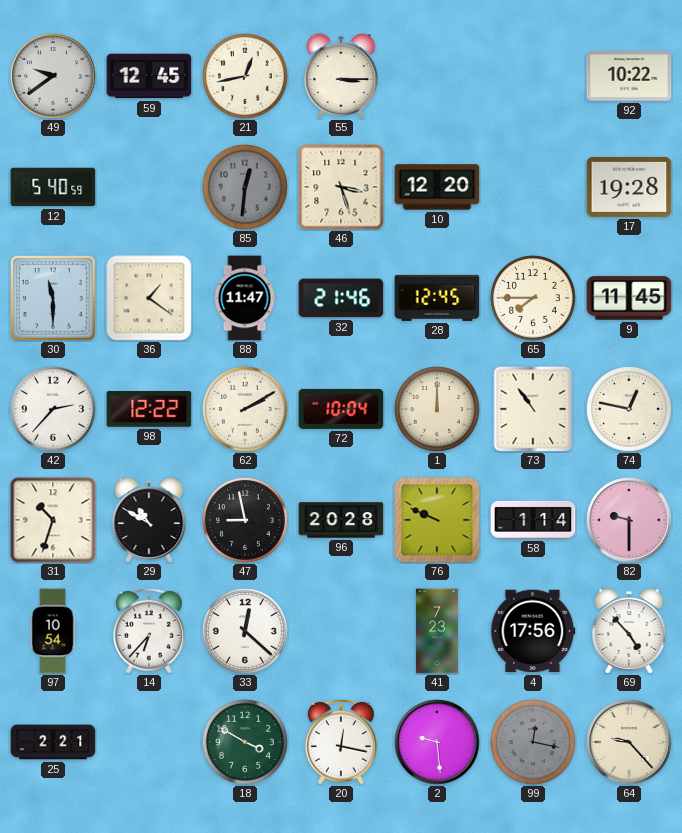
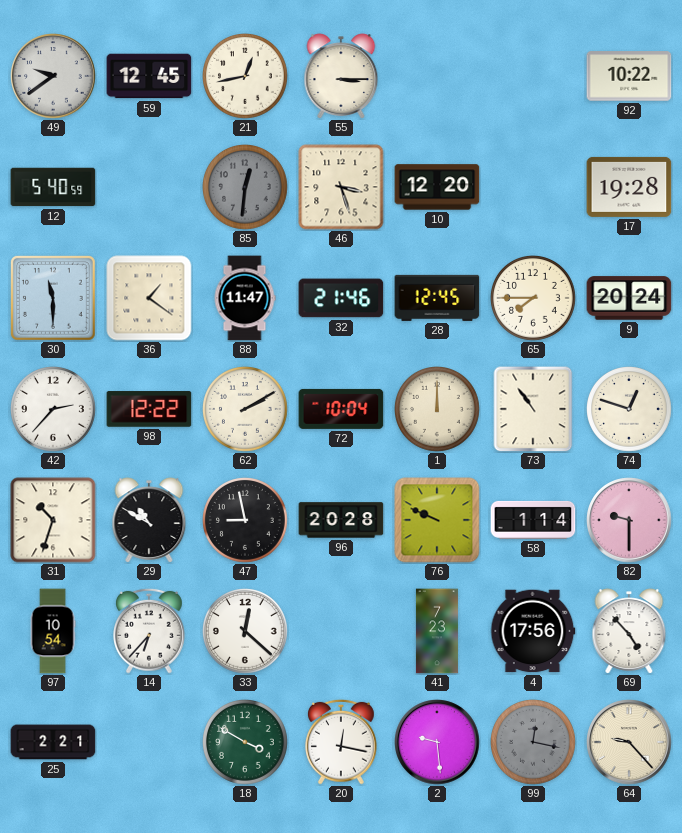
9: 11:45 -> 20:24
74: 12:47 -> 12:48
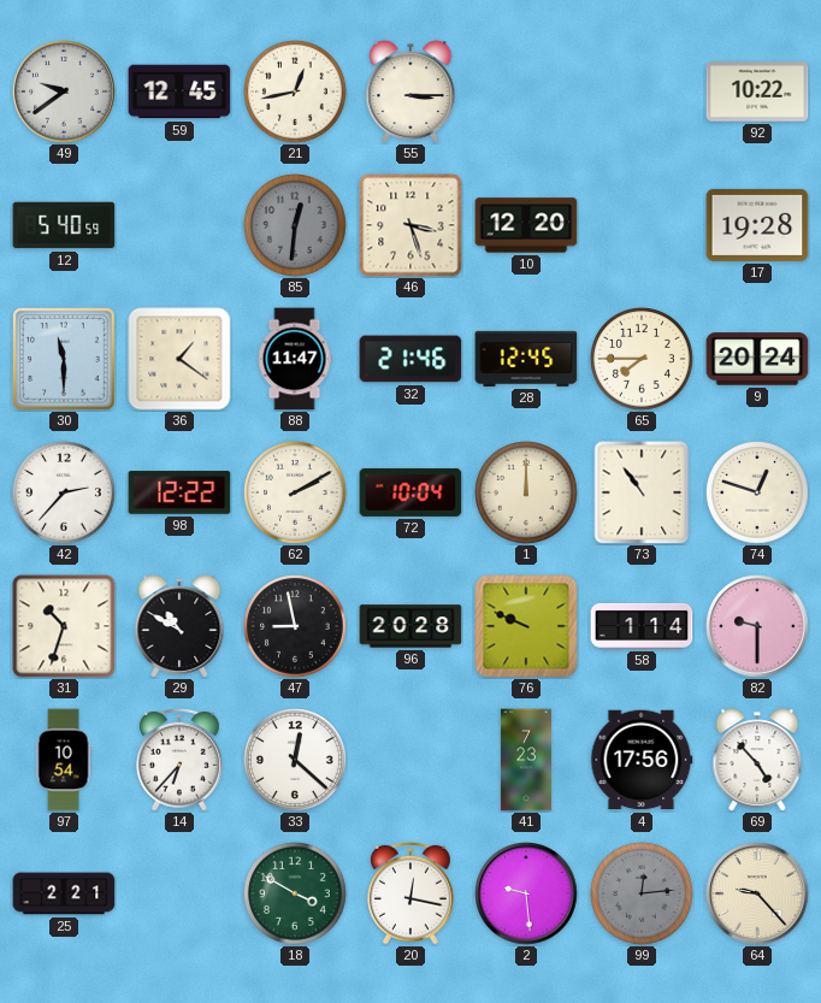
99: 12:17 -> 12:14
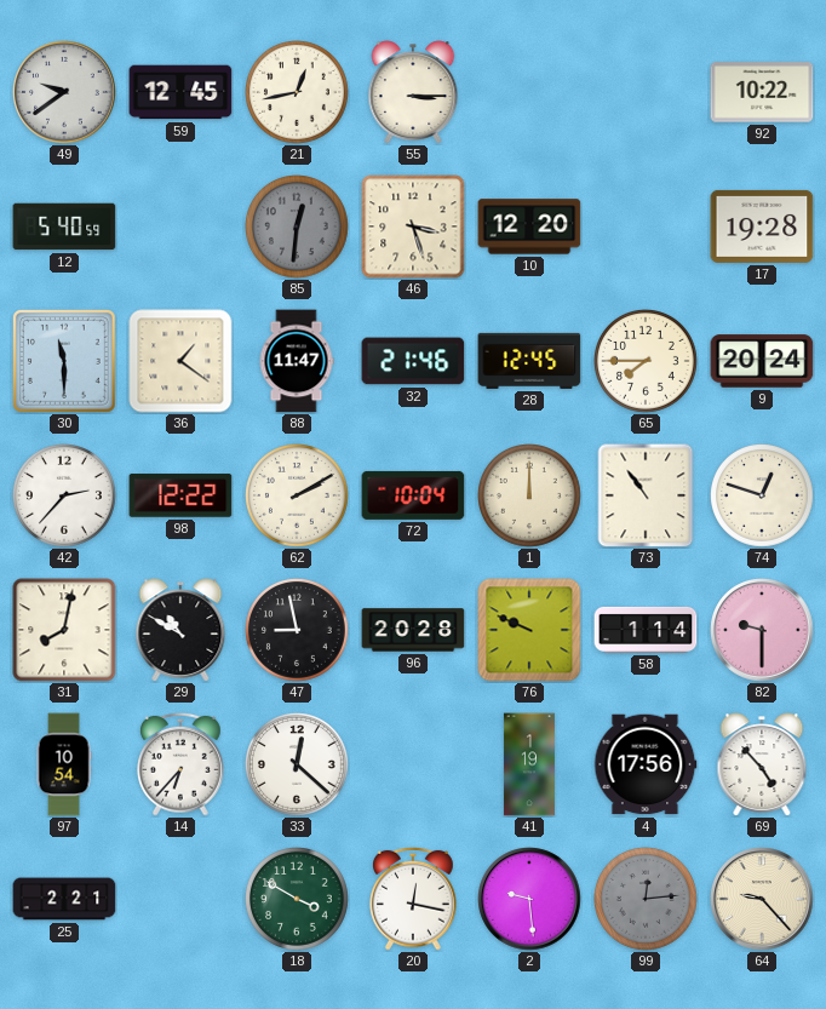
31: 10:33 -> 8:02
41: 7:23 -> 1:19
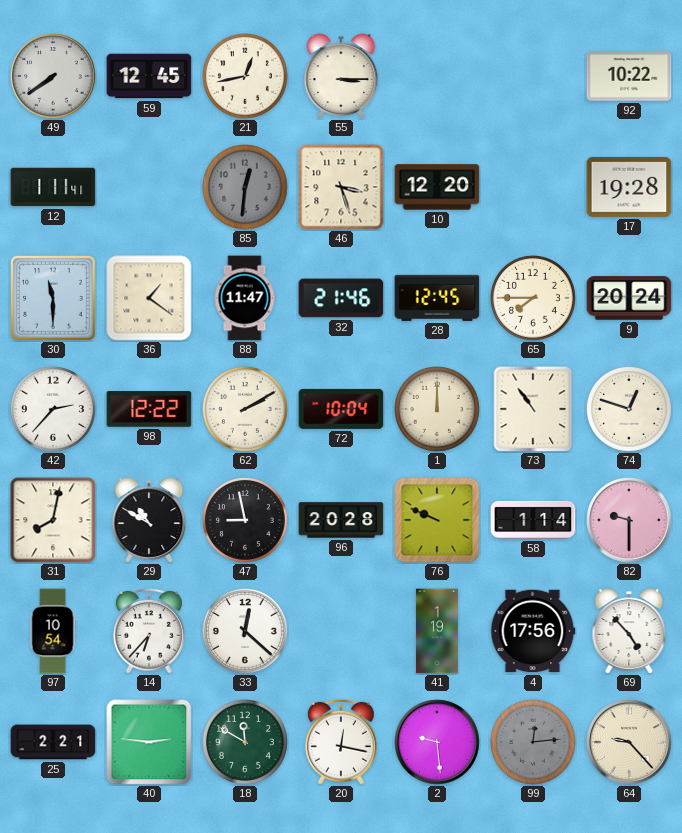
49: 9:39 -> 7:39
12: 5:40 -> 1:11
40: none -> 2:46
18: 3:50 -> 11:50
